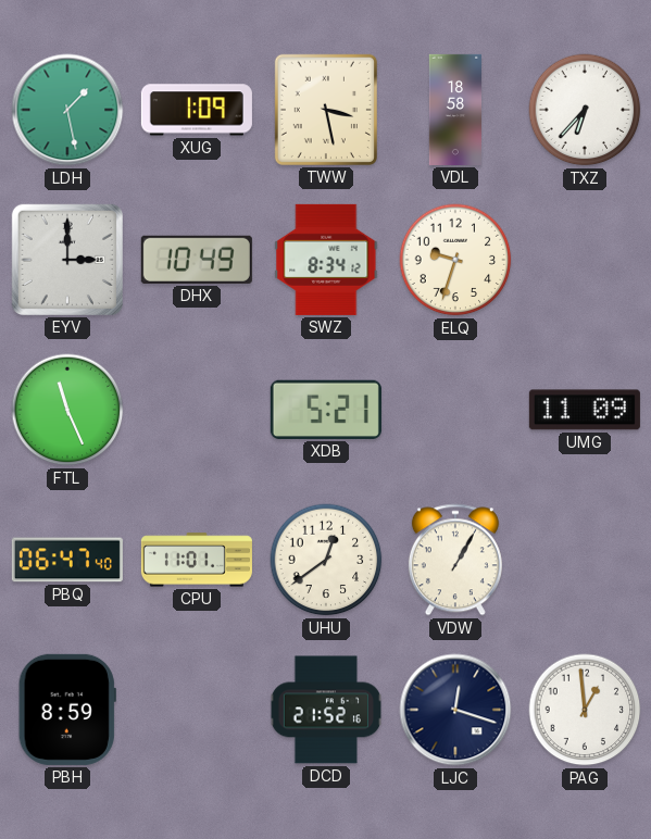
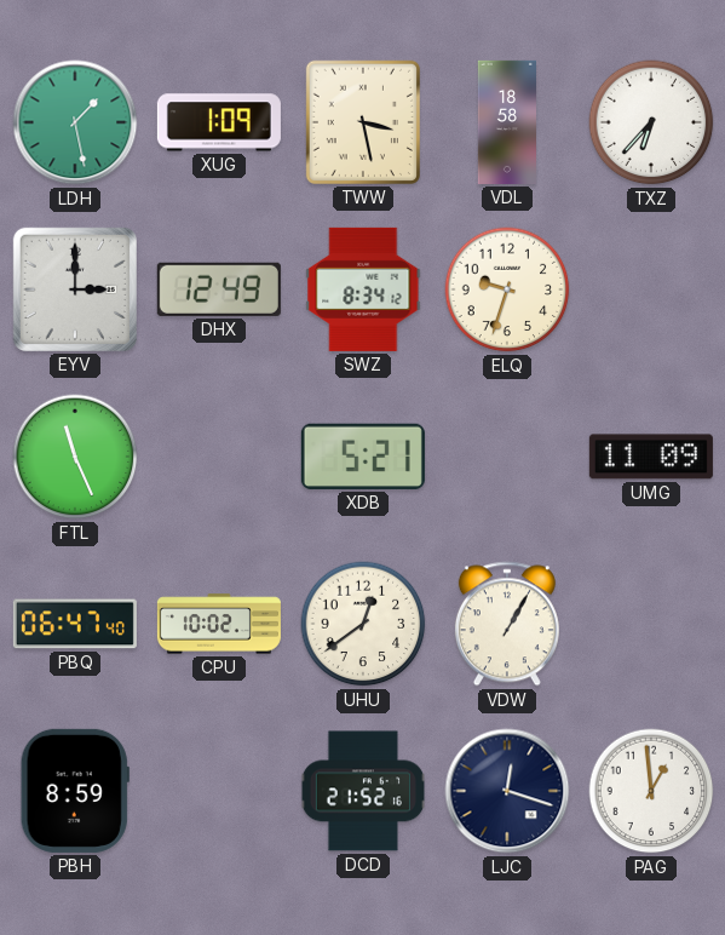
DHX: 10:49 -> 12:49
CPU: 11:01 -> 10:02
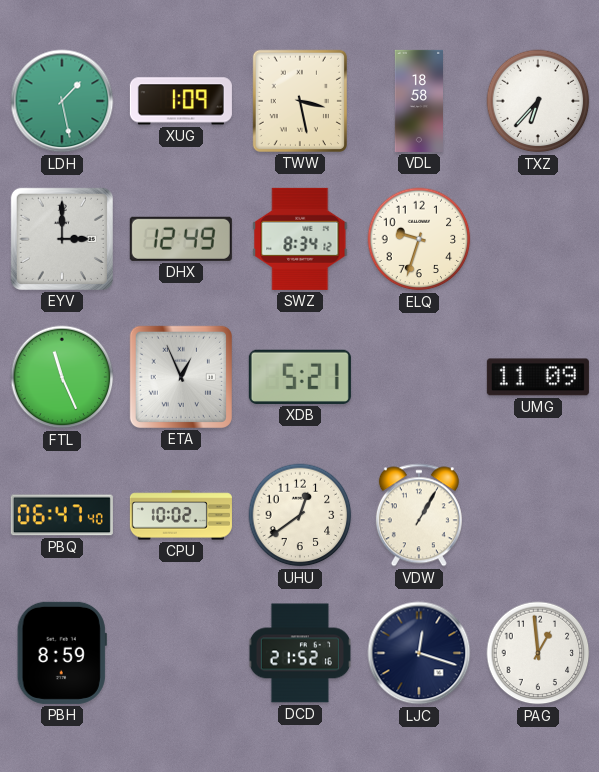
ETA: none -> 12:56
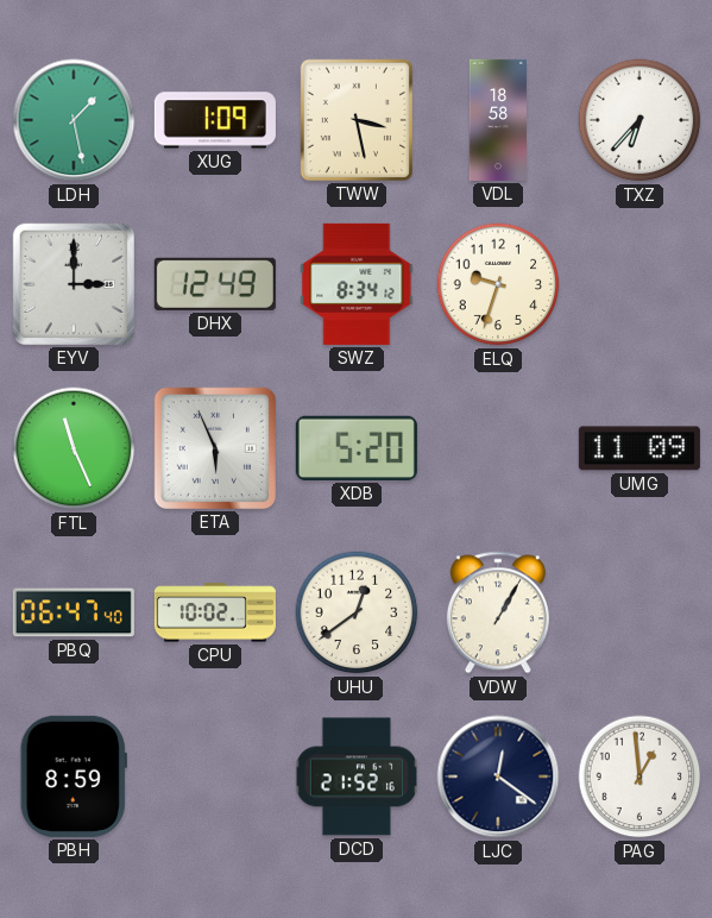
ETA: 12:56 -> 5:56
XDB: 5:21 -> 5:20
LJC: 12:18 -> 12:21
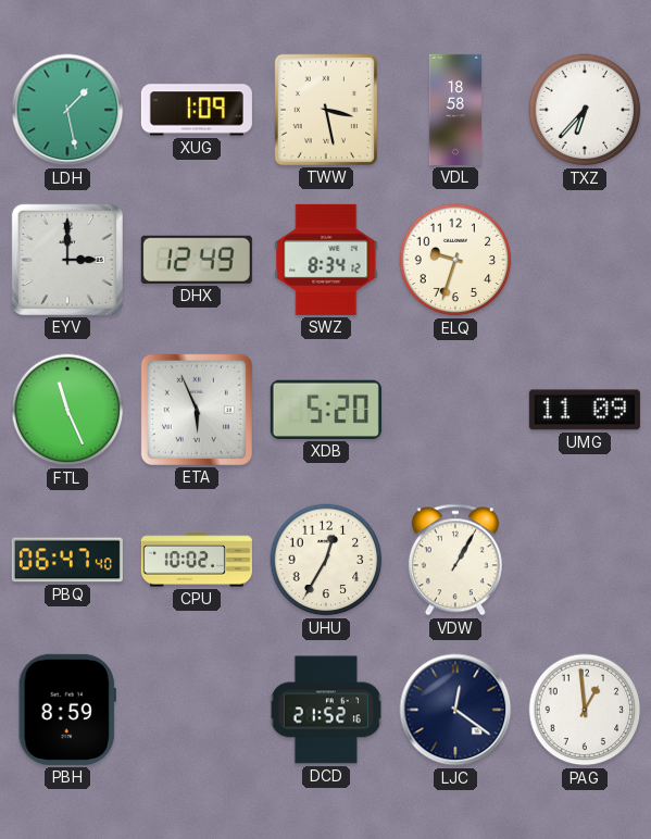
UHU: 12:39 -> 12:35
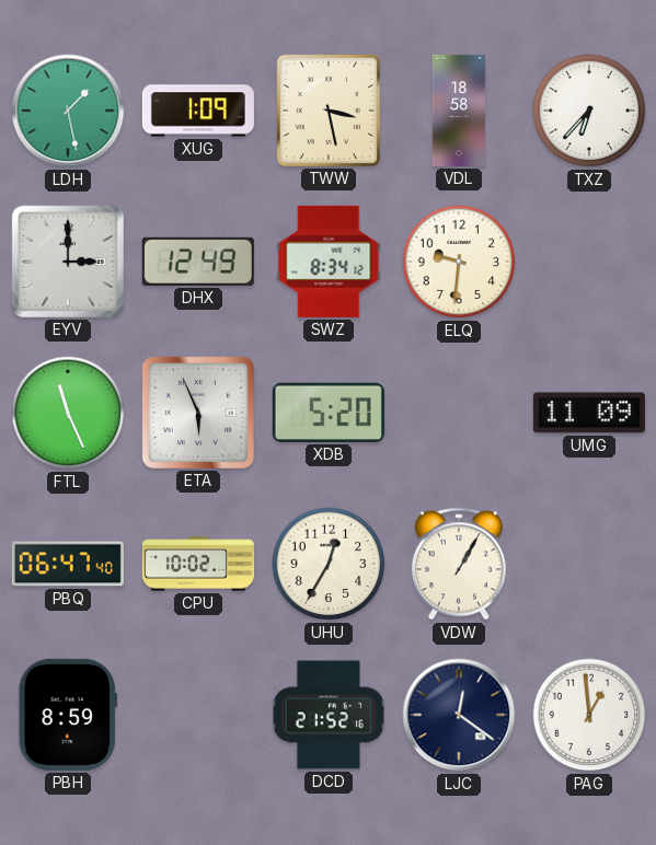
ELQ: 9:33 -> 9:31
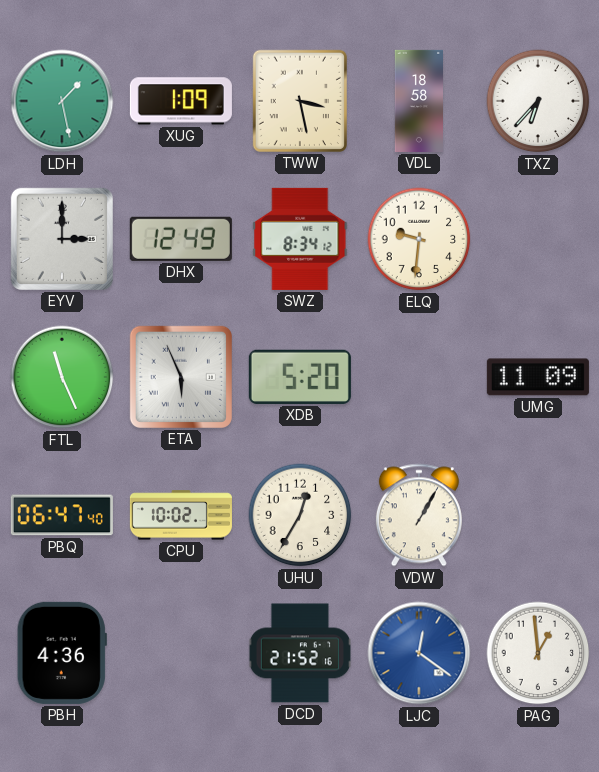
PBH: 8:59 -> 4:36
LJC dial: navy -> blue
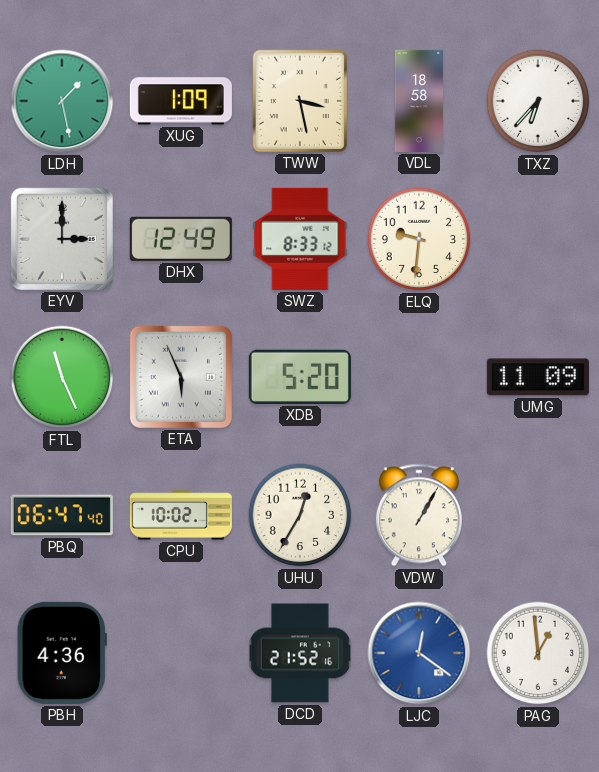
SWZ: 8:34 -> 8:33
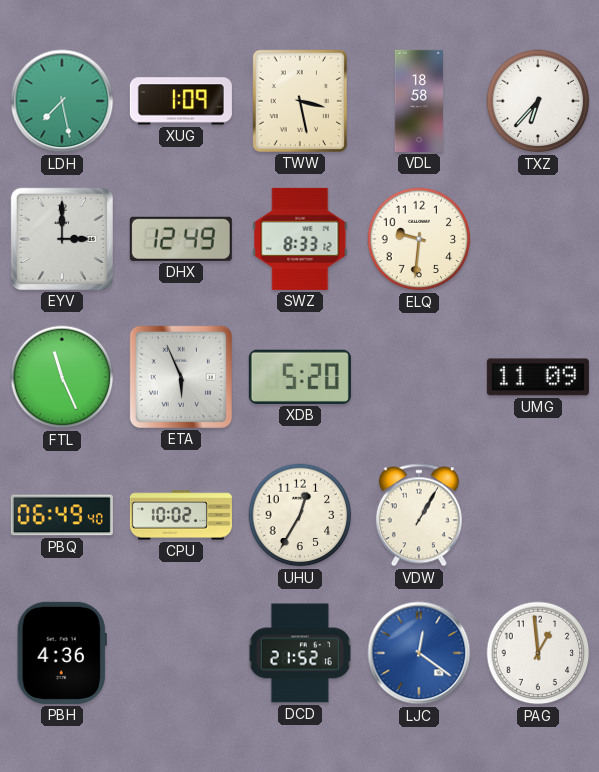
LDH: 1:28 -> 7:28
PBQ: 06:47 -> 06:49
